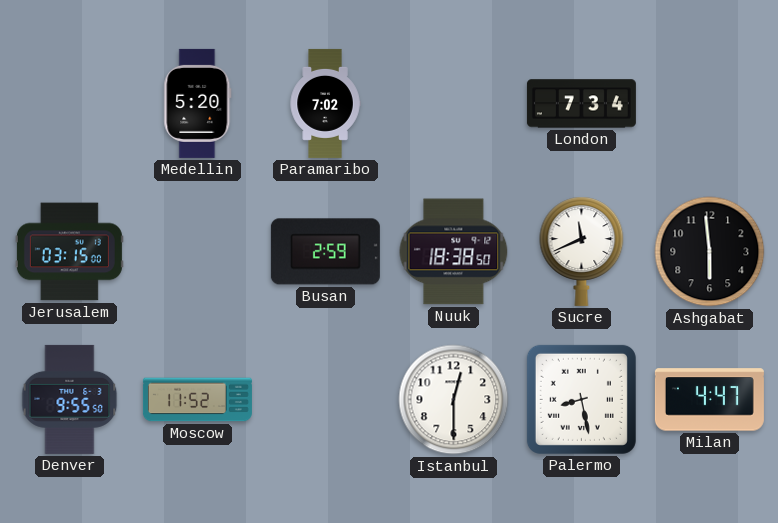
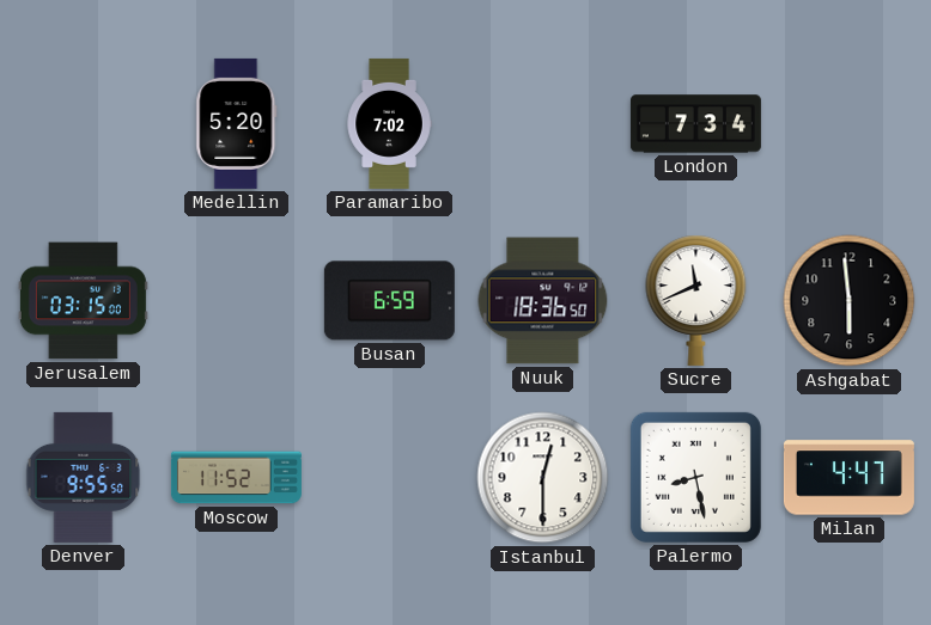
Busan: 2:59 -> 6:59
Nuuk: 18:38 -> 18:36
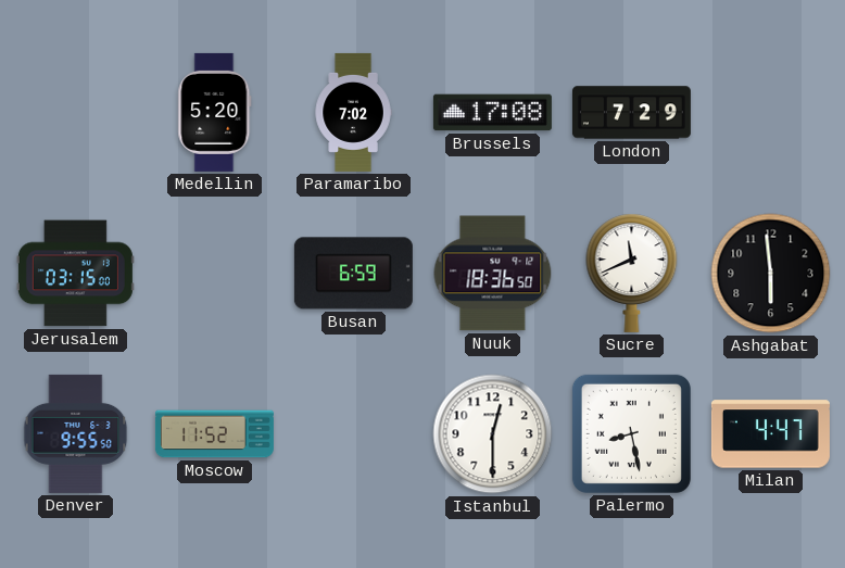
Brussels: none -> 17:08
London: 7:34 -> 7:29
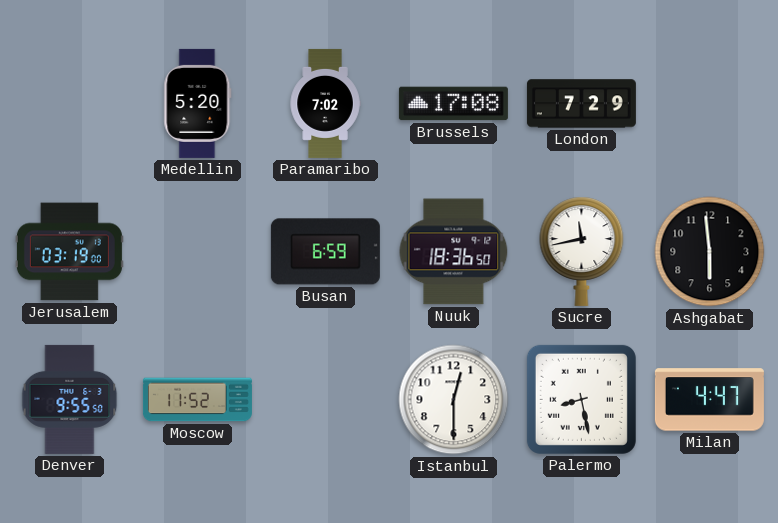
Jerusalem: 03:15 -> 03:19
Sucre: 11:41 -> 11:43
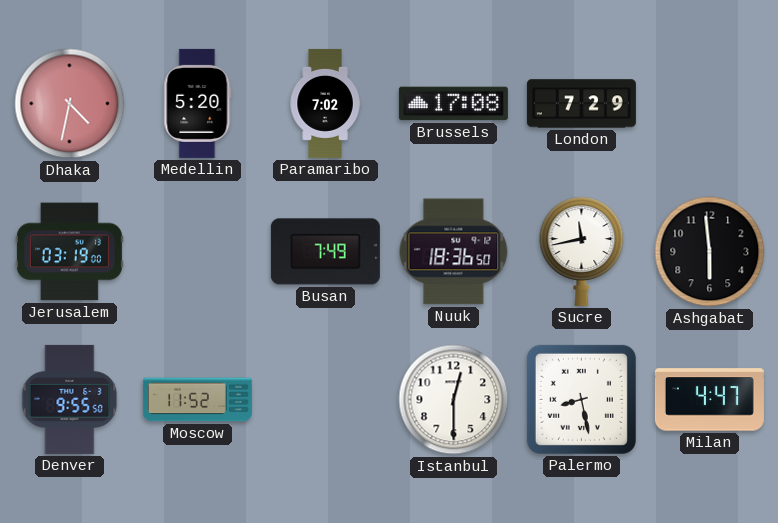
Dhaka: none -> 4:32
Busan: 6:59 -> 7:49
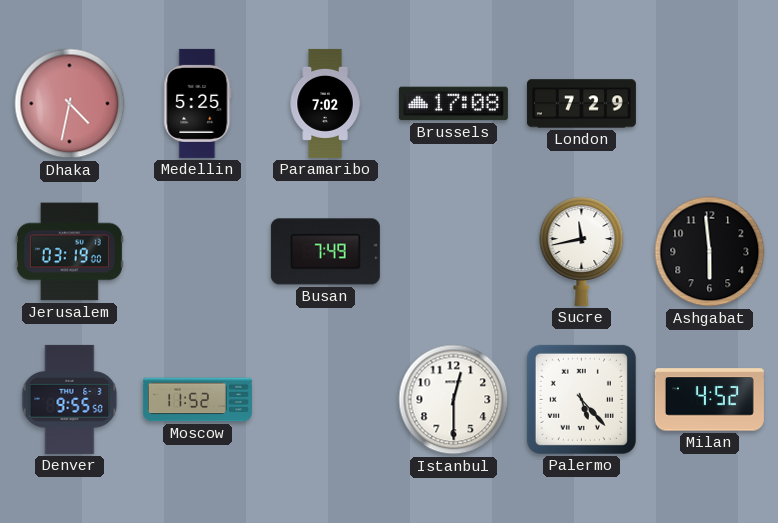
Medellin: 5:20 -> 5:25
Nuuk: 18:36 -> none
Palermo: 8:28 -> 5:23
Milan: 4:47 -> 4:52
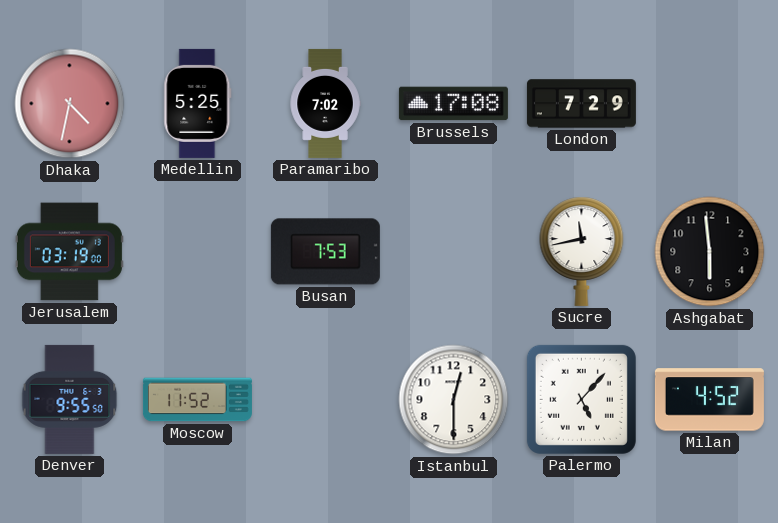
Busan: 7:49 -> 7:53
Palermo: 5:23 -> 5:07
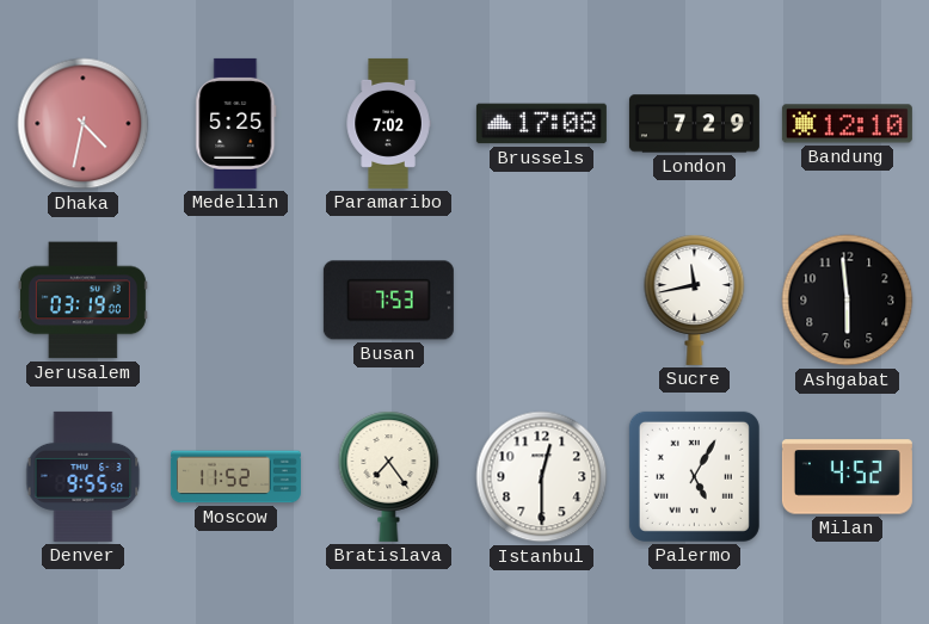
Bandung: none -> 12:10
Bratislava: none -> 7:24
Palermo: 5:07 -> 5:05
